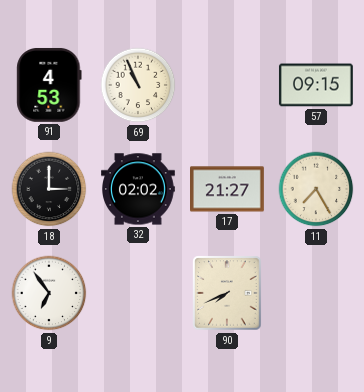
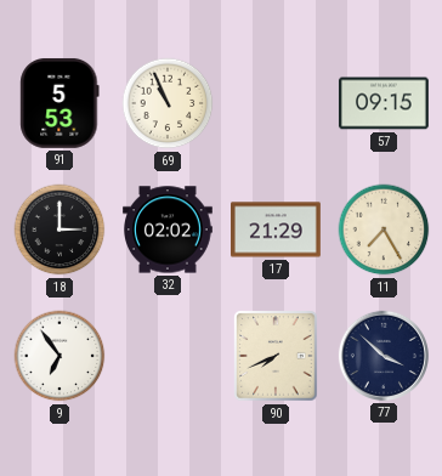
91: 4:53 -> 5:53
17: 21:27 -> 21:29
77: none -> 3:52
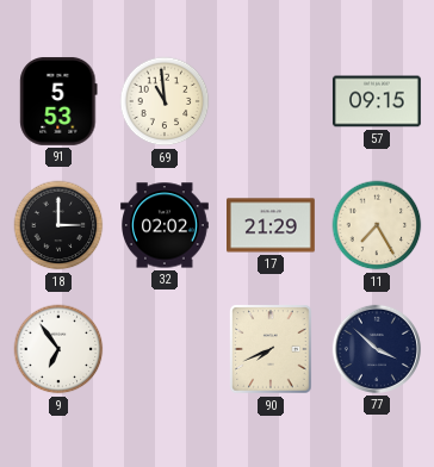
69: 10:56 -> 10:59
